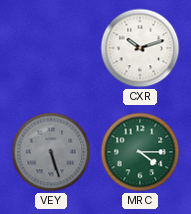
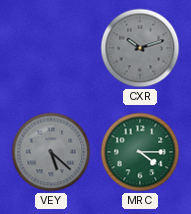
CXR dial: white -> grey
VEY: 5:27 -> 5:22
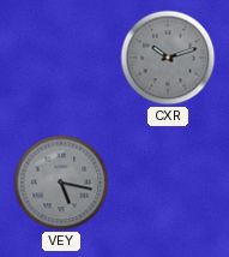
VEY: 5:22 -> 5:17
MRC: 4:15 -> none
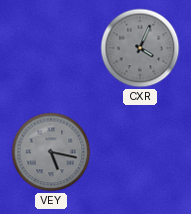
CXR: 10:12 -> 4:04
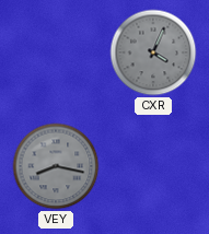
VEY: 5:17 -> 8:17
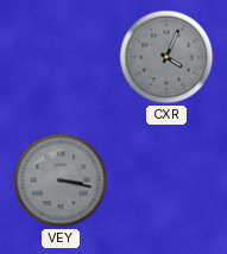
VEY: 8:17 -> 3:17
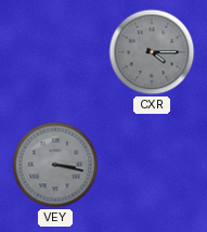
CXR: 4:04 -> 4:15
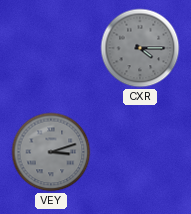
VEY: 3:17 -> 3:12
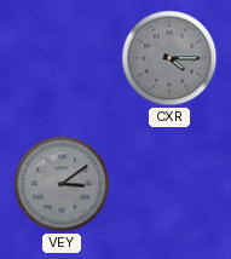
VEY: 3:12 -> 3:09
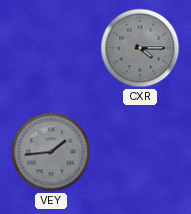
VEY: 3:09 -> 1:44
